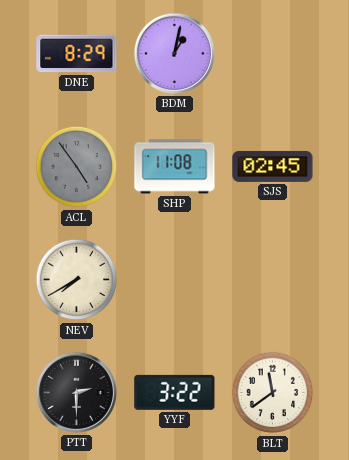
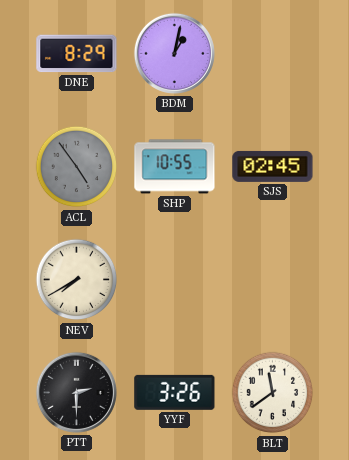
SHP: 11:08 -> 10:55
YYF: 3:22 -> 3:26
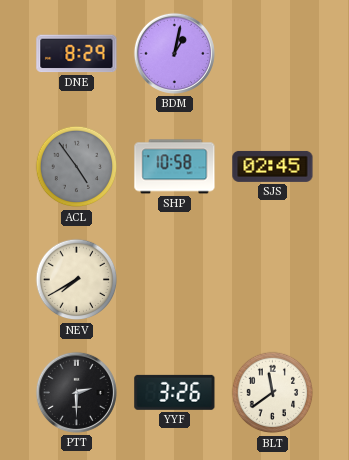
SHP: 10:55 -> 10:58
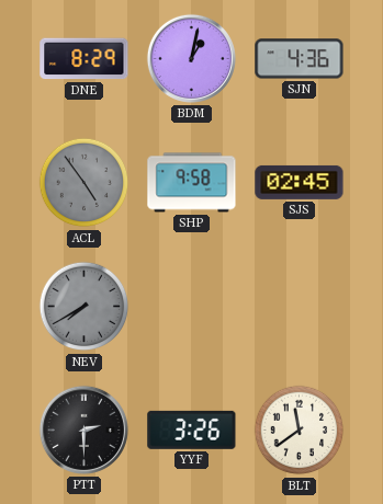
SJN: none -> 4:36
SHP: 10:58 -> 9:58
NEV dial: cream -> grey
